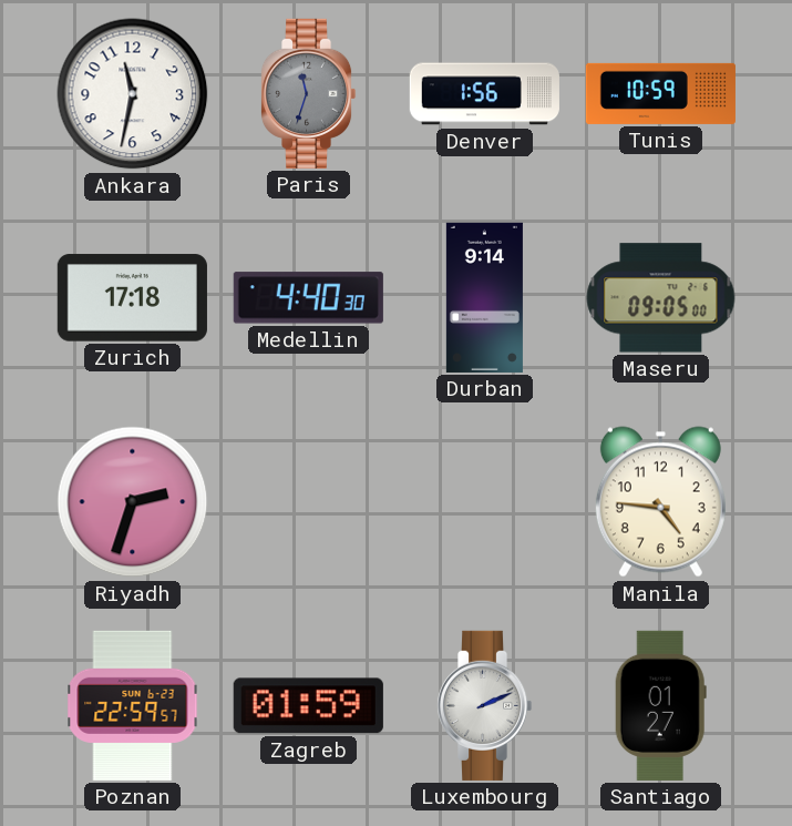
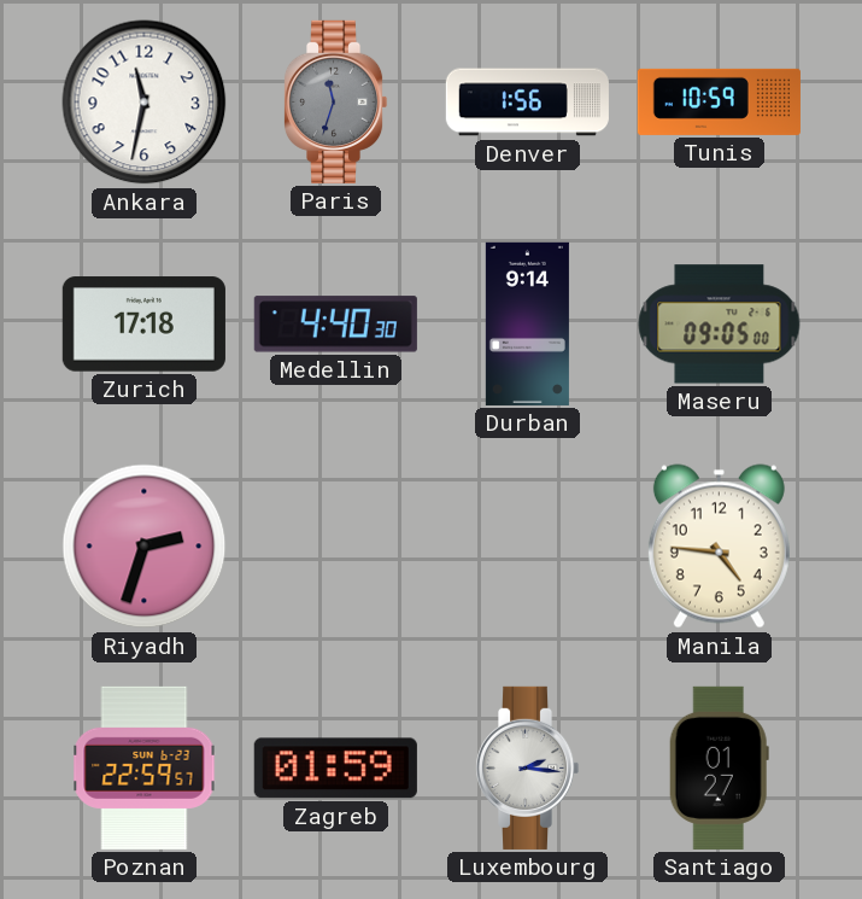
Luxembourg: 2:11 -> 2:16
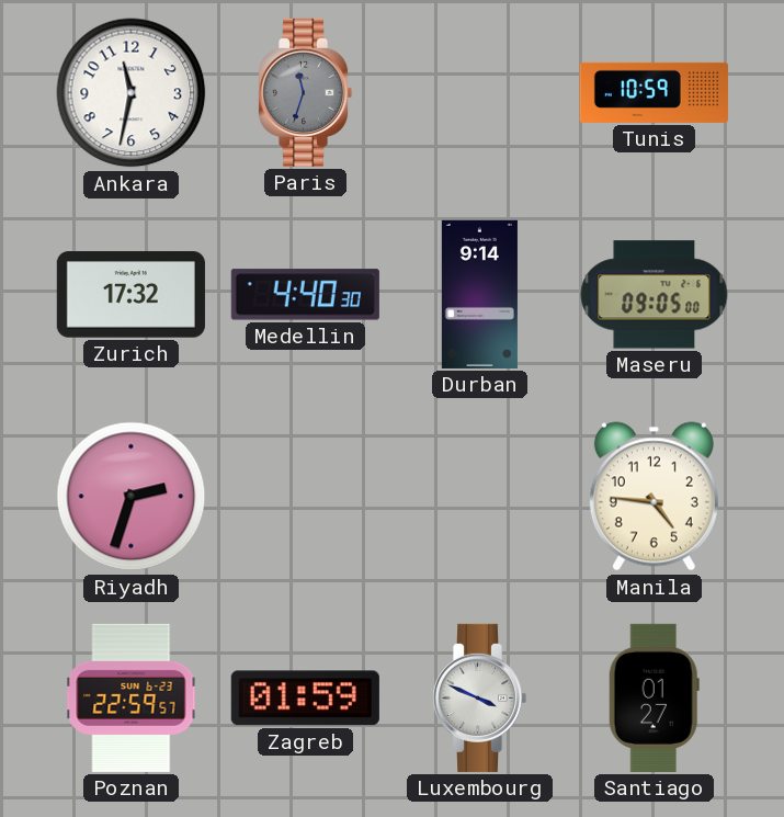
Denver: 1:56 -> none
Zurich: 17:18 -> 17:32
Luxembourg: 2:16 -> 3:49
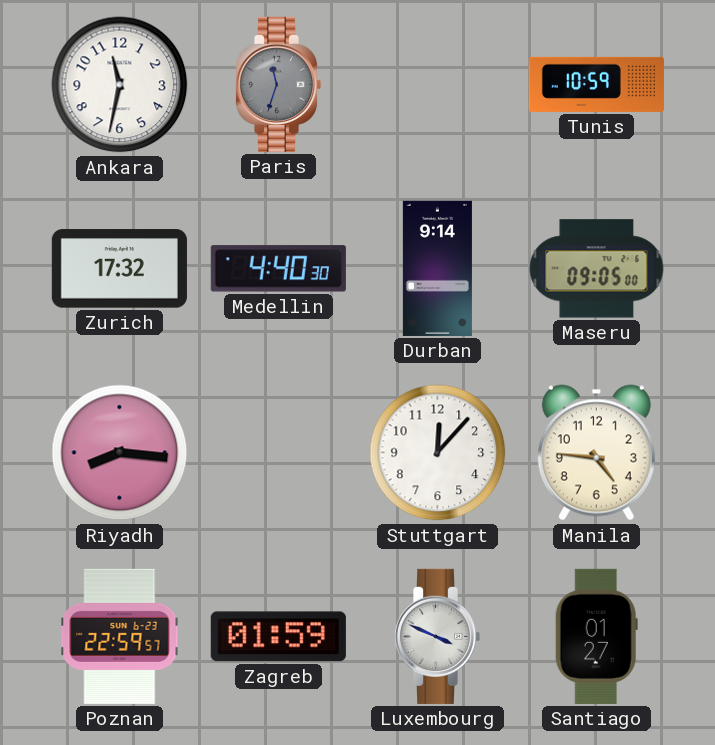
Riyadh: 2:33 -> 8:16
Stuttgart: none -> 12:07
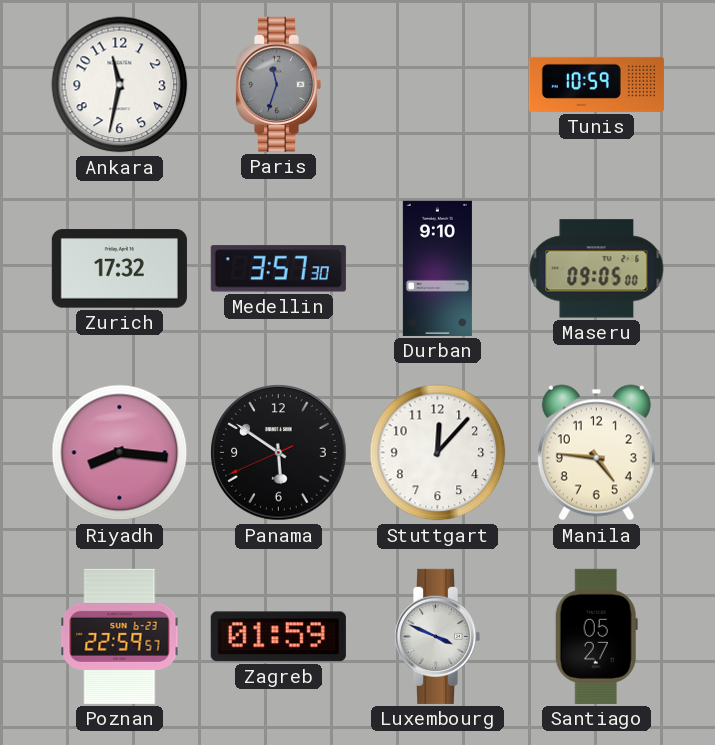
Medellin: 4:40 -> 3:57
Durban: 9:14 -> 9:10
Panama: none -> 5:50
Santiago: 01:27 -> 05:27
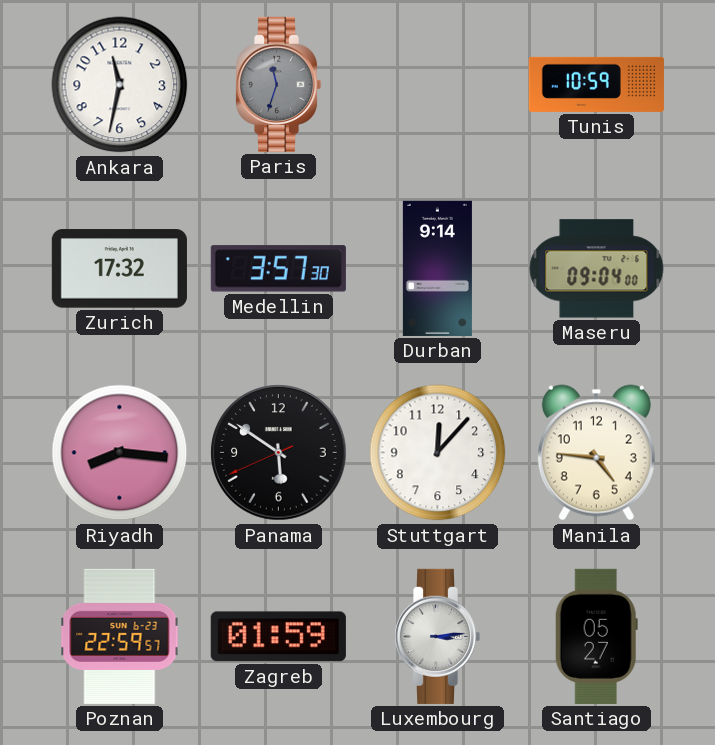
Durban: 9:10 -> 9:14
Maseru: 09:05 -> 09:04
Luxembourg: 3:49 -> 3:14
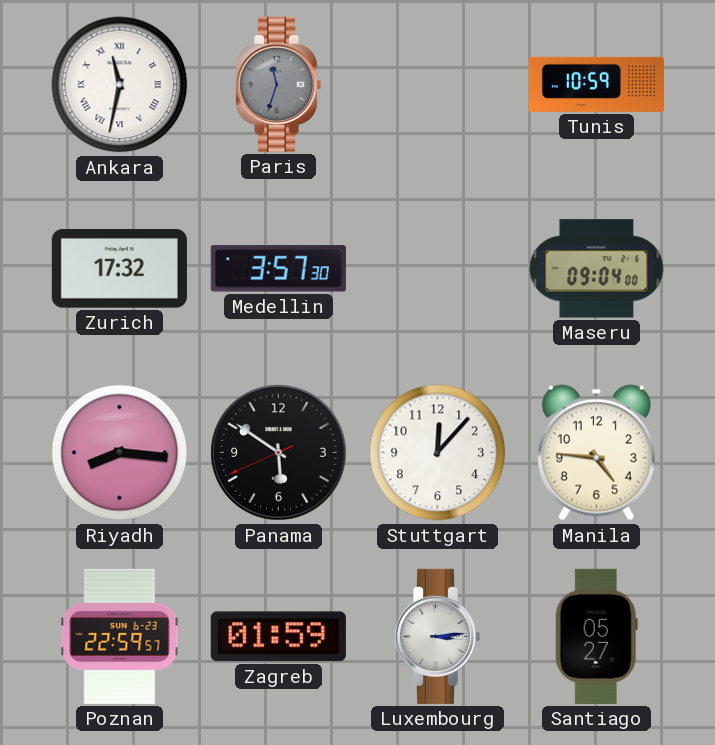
Ankara numerals: Arabic -> Roman
Durban: 9:14 -> none
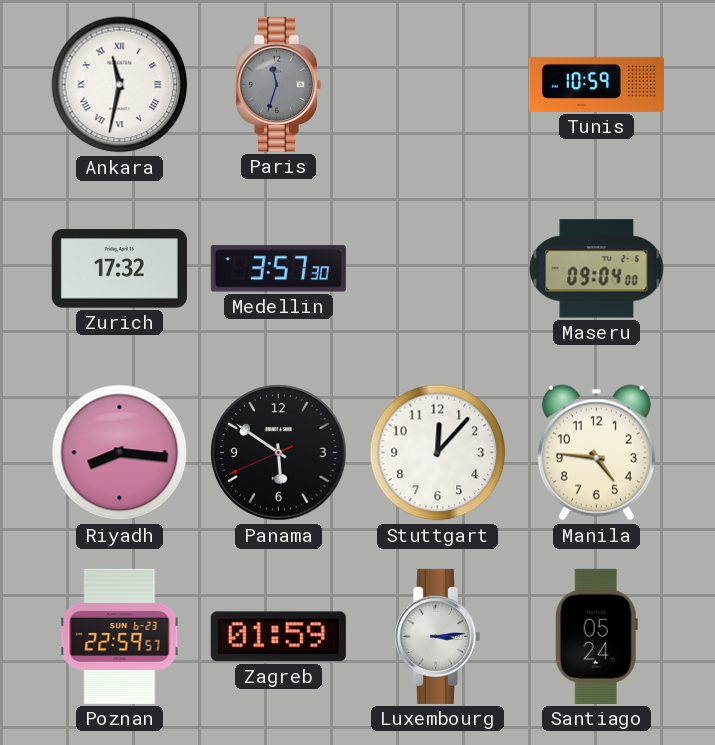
Santiago: 05:27 -> 05:24
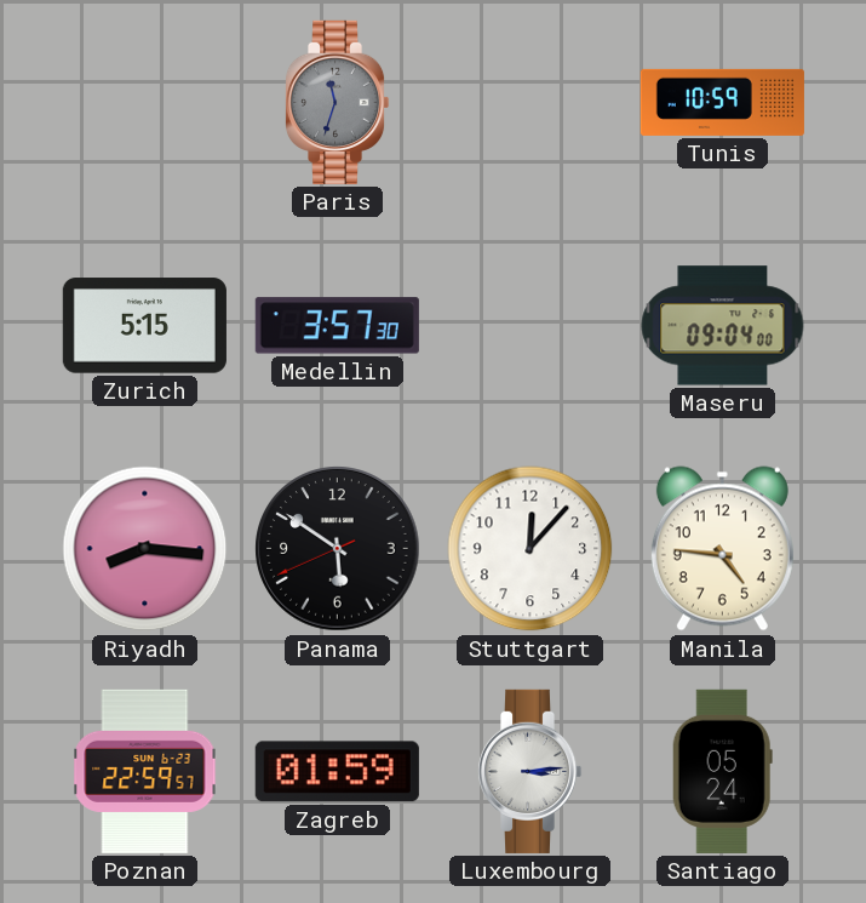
Ankara: 11:32 -> none
Zurich: 17:32 -> 5:15
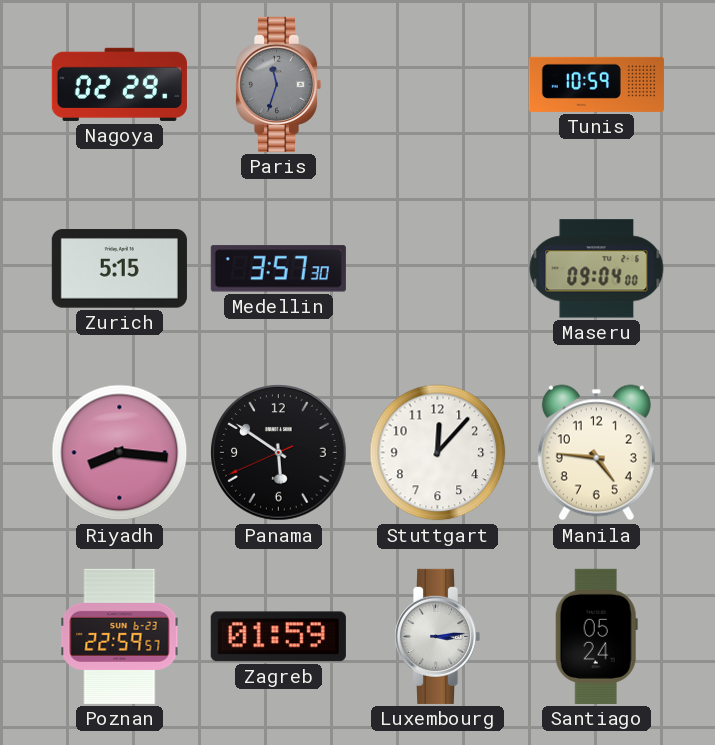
Nagoya: none -> 02:29
